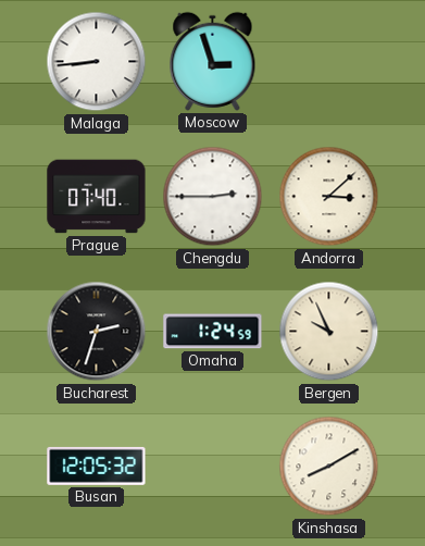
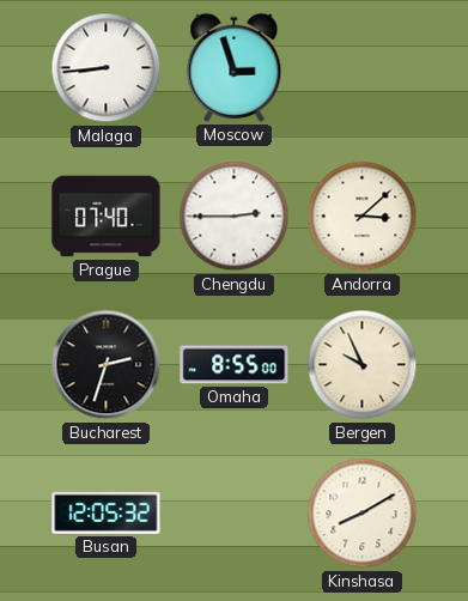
Omaha: 1:24 -> 8:55
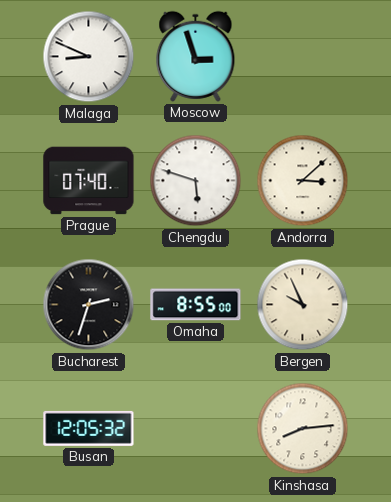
Malaga: 8:44 -> 8:49
Chengdu: 2:45 -> 5:48
Kinshasa: 8:10 -> 8:14
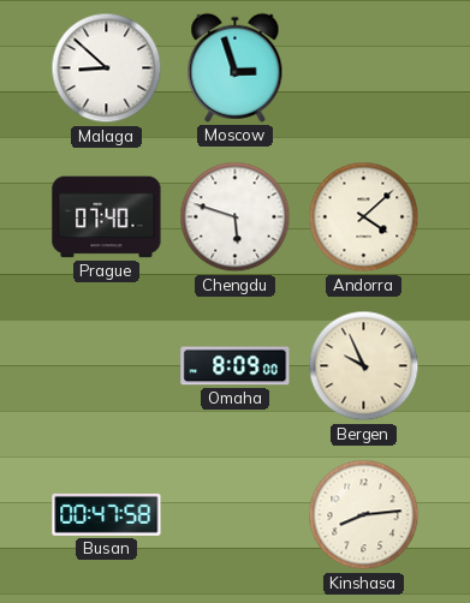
Malaga: 8:49 -> 8:52
Andorra: 3:08 -> 4:08
Bucharest: 2:33 -> none
Omaha: 8:55 -> 8:09
Busan: 12:05 -> 00:47
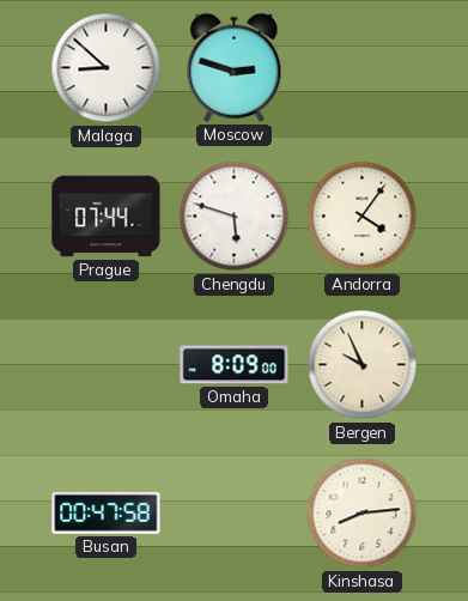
Moscow: 2:57 -> 2:48
Prague: 07:40 -> 07:44
Andorra: 4:08 -> 4:06
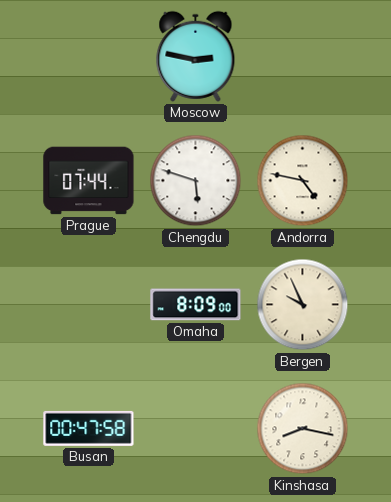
Malaga: 8:52 -> none
Moscow: 2:48 -> 2:47
Andorra: 4:06 -> 4:47
Kinshasa: 8:14 -> 8:17
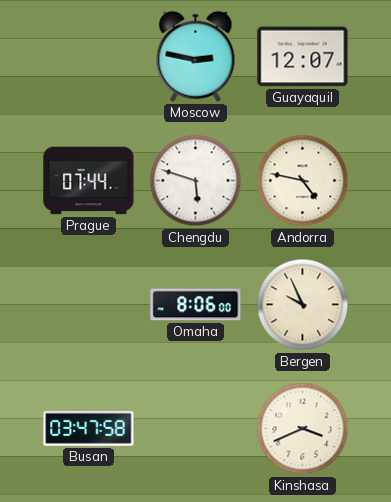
Guayaquil: none -> 12:07
Omaha: 8:09 -> 8:06
Busan: 00:47 -> 03:47
Kinshasa: 8:17 -> 3:41
